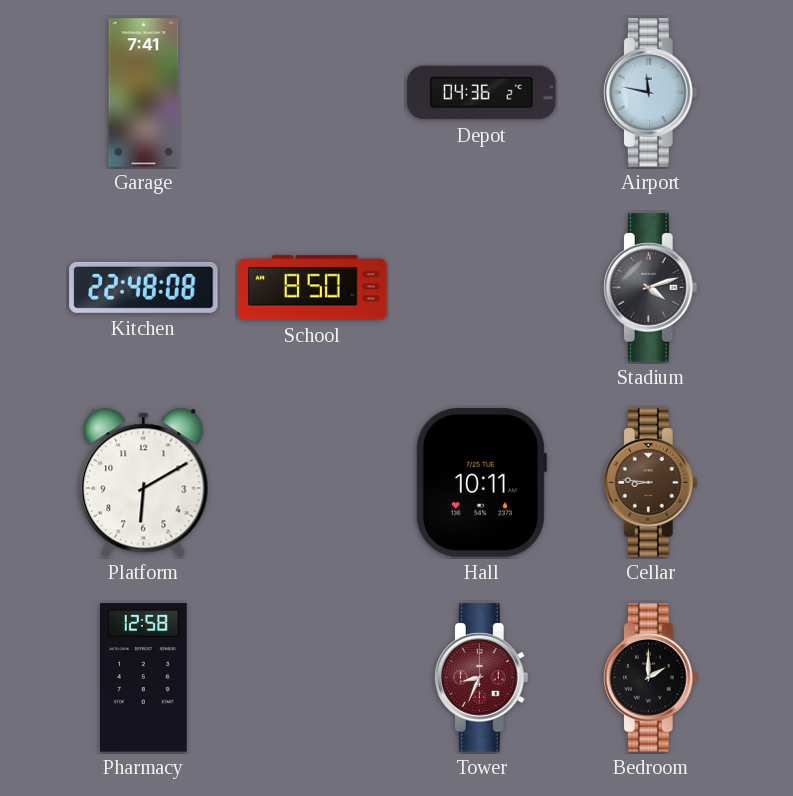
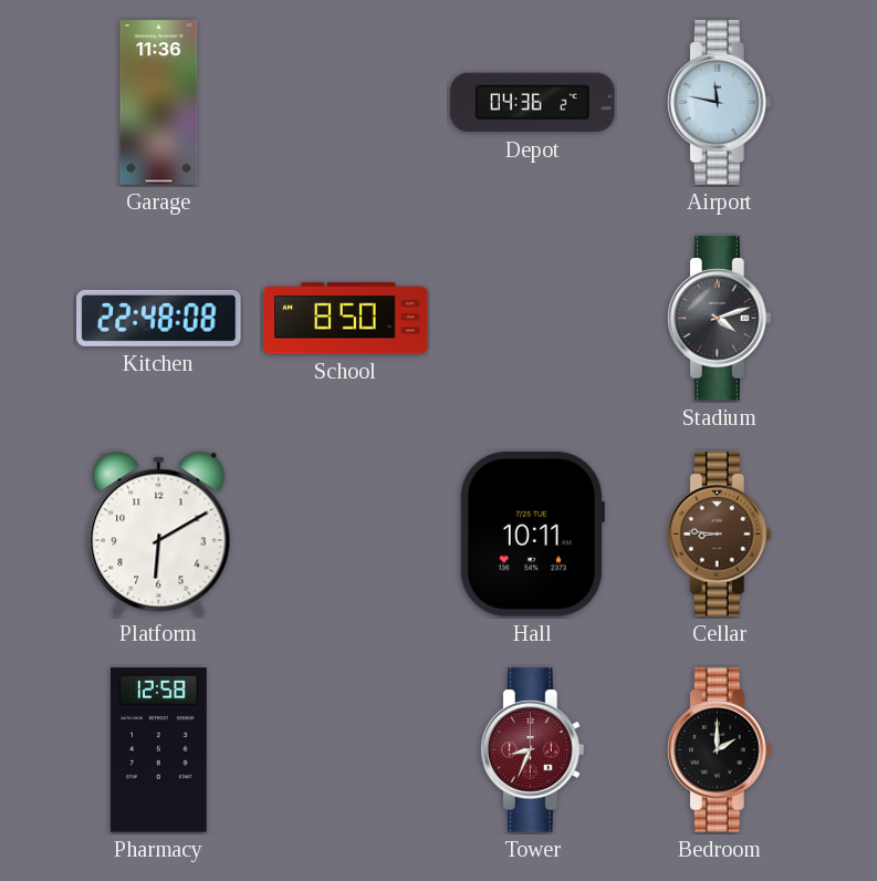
Garage: 7:41 -> 11:36
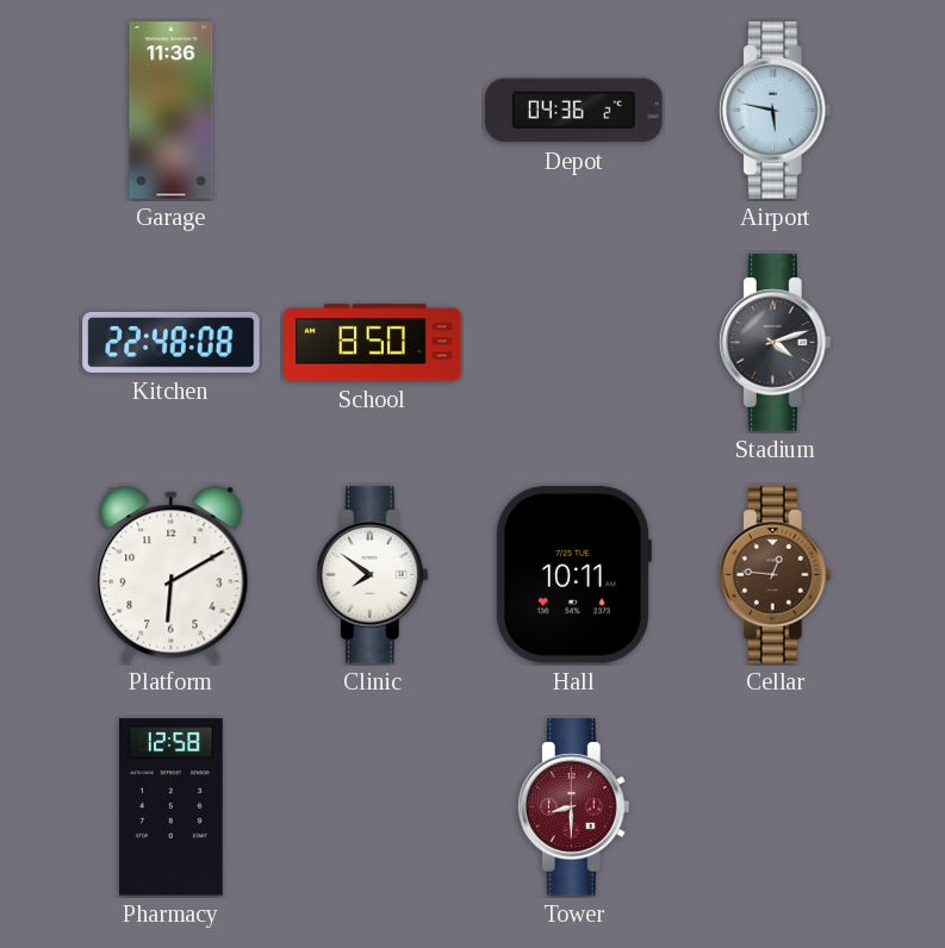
Airport: 11:47 -> 5:47
Clinic: none -> 7:51
Cellar: 8:46 -> 12:46
Tower: 8:34 -> 8:30
Bedroom: 2:00 -> none
